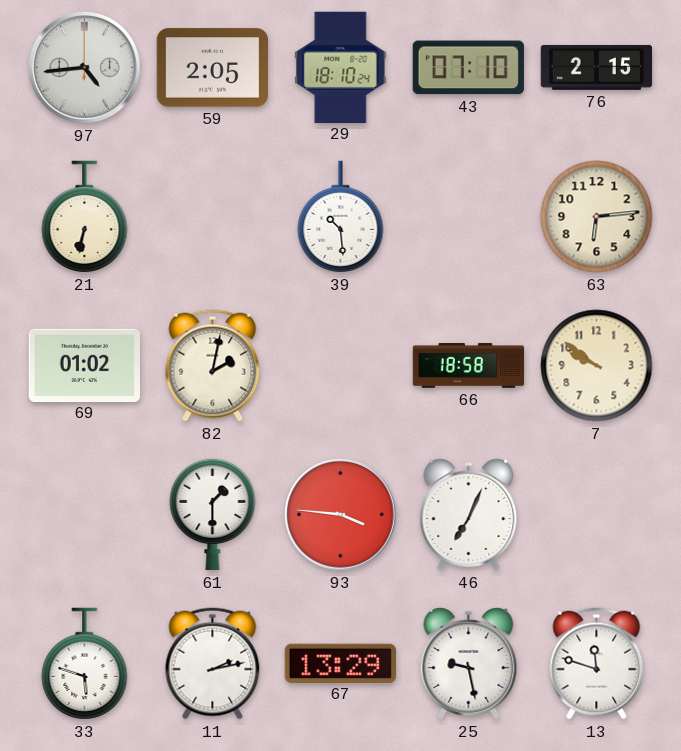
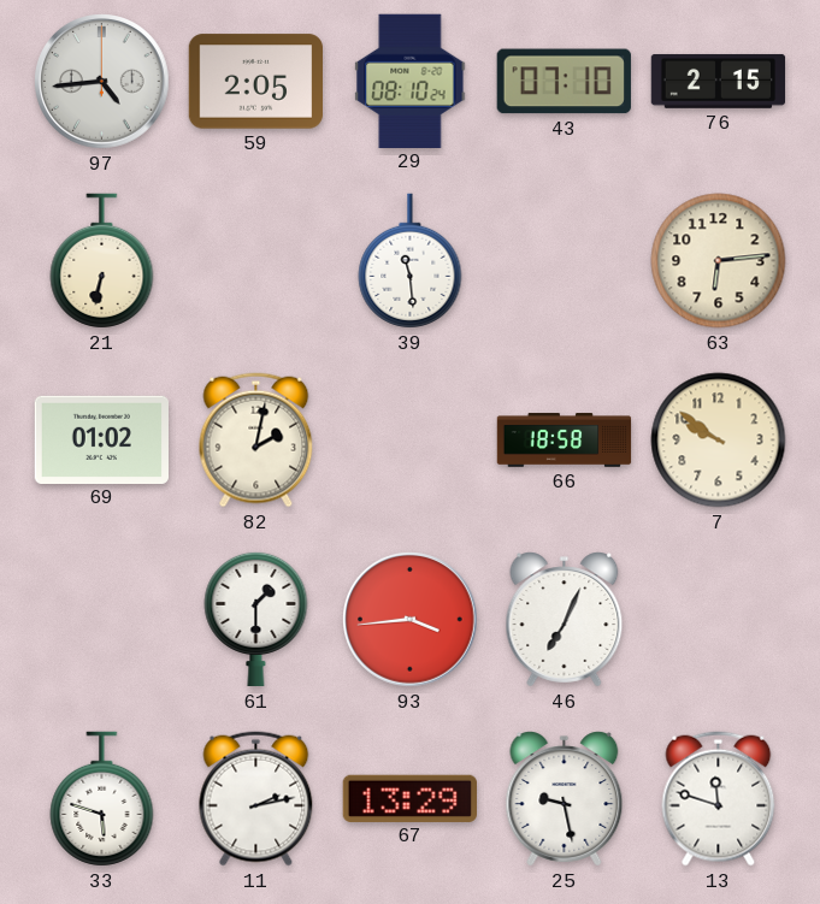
29: 18:10 -> 08:10
39: 10:29 -> 11:29
93: 3:46 -> 3:44
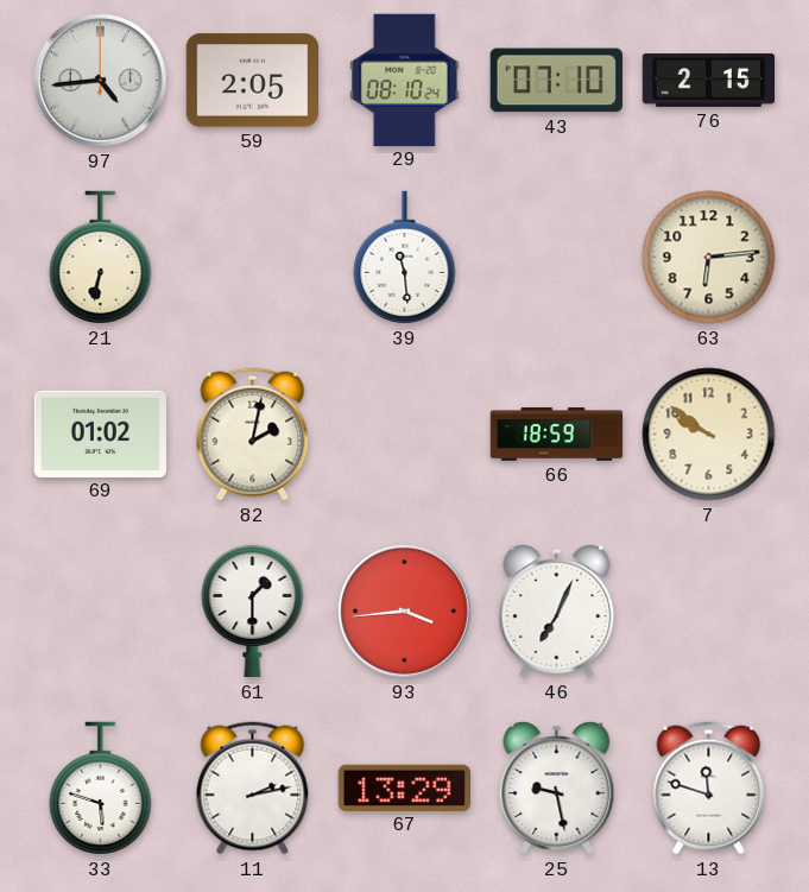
66: 18:58 -> 18:59
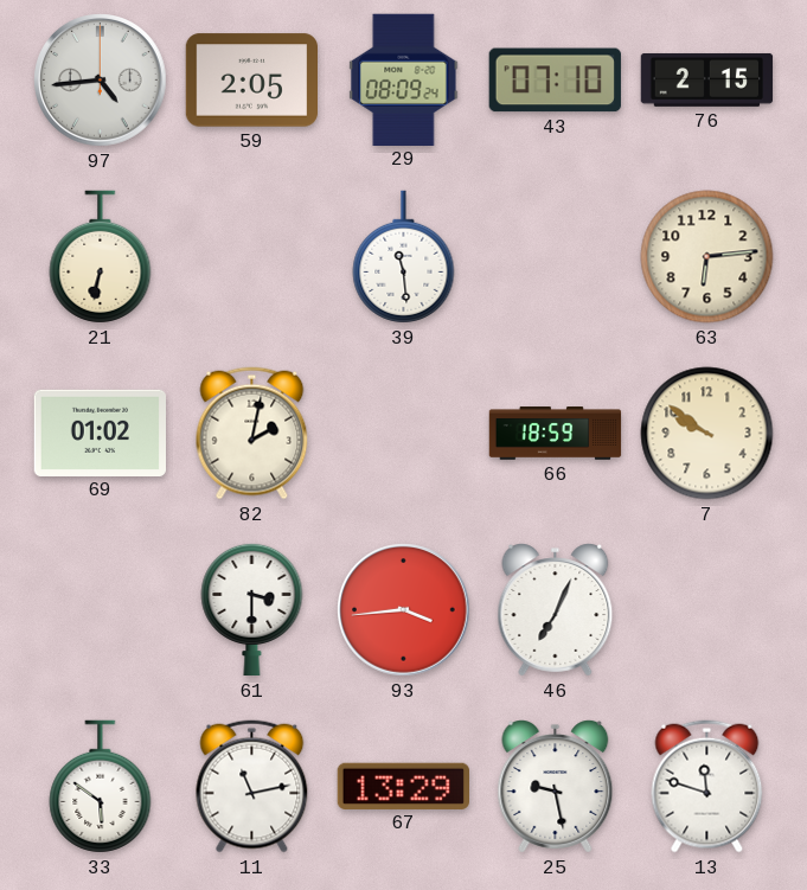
29: 08:10 -> 08:09
61: 1:30 -> 3:30
33: 5:48 -> 5:51
11: 2:13 -> 11:13
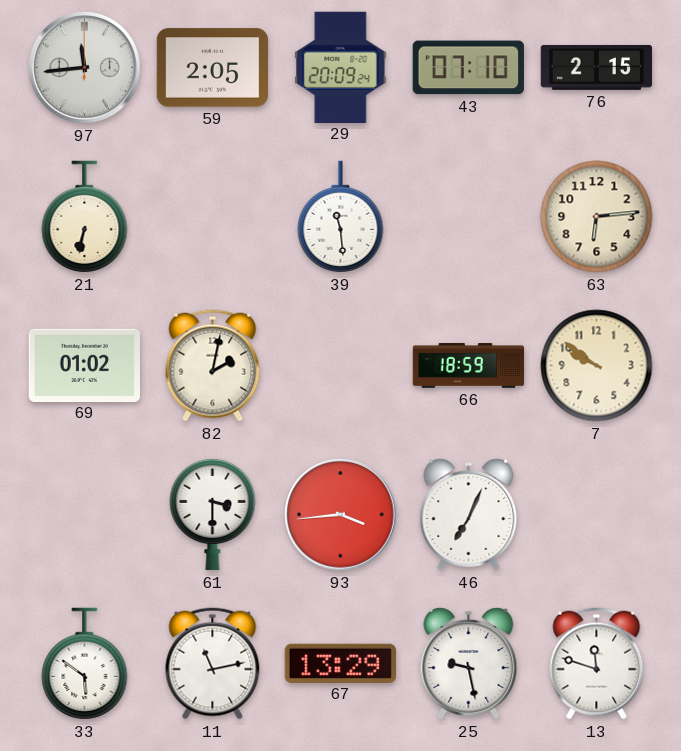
97: 4:44 -> 11:44
29: 08:09 -> 20:09
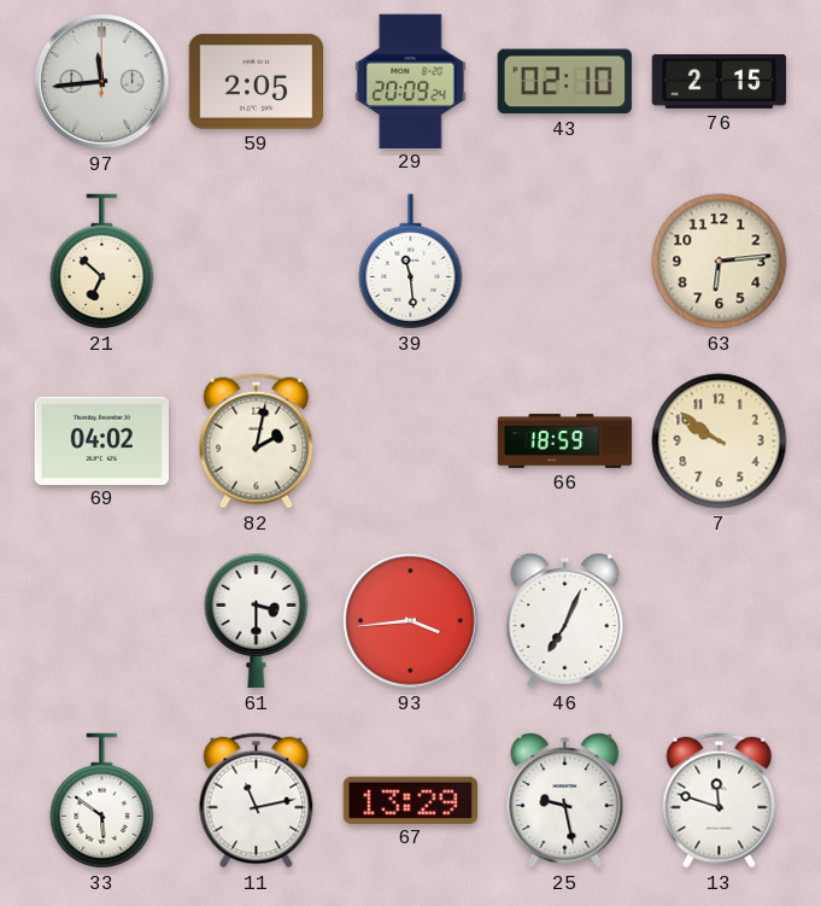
43: 07:10 -> 02:10
21: 6:32 -> 6:52
69: 01:02 -> 04:02
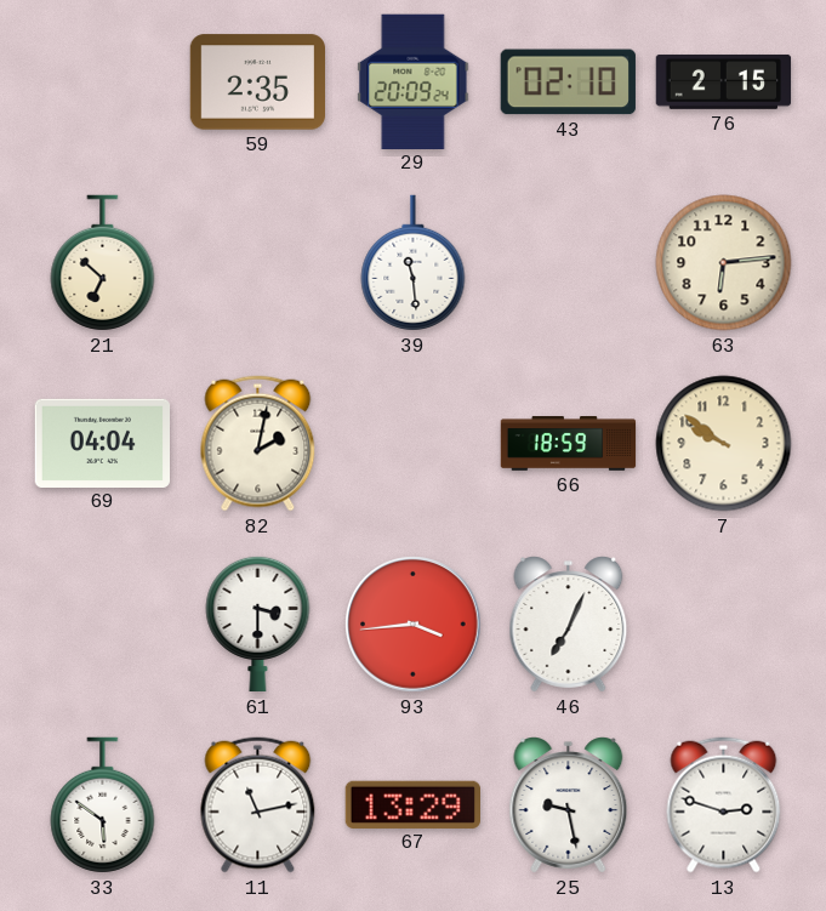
97: 11:44 -> none
59: 2:05 -> 2:35
69: 04:02 -> 04:04
13: 11:48 -> 2:48
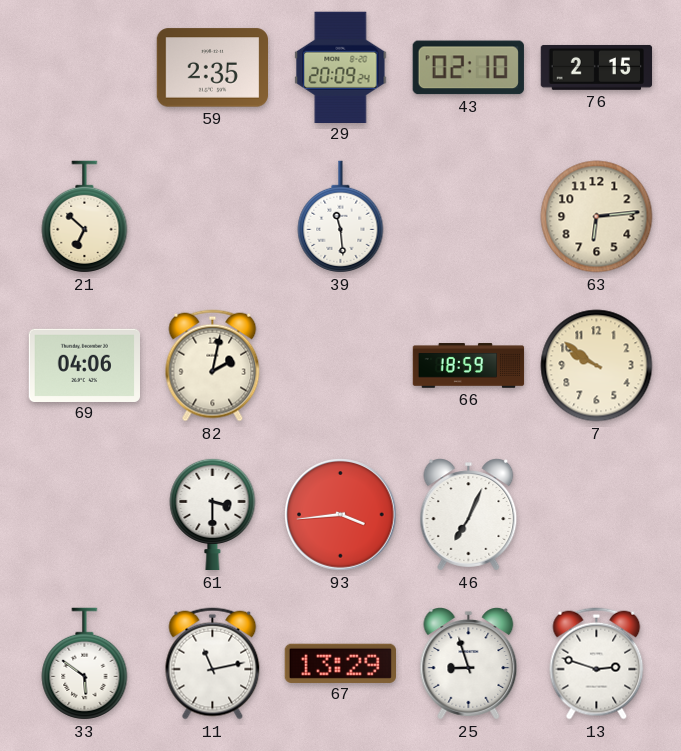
69: 04:04 -> 04:06
25: 9:28 -> 8:57
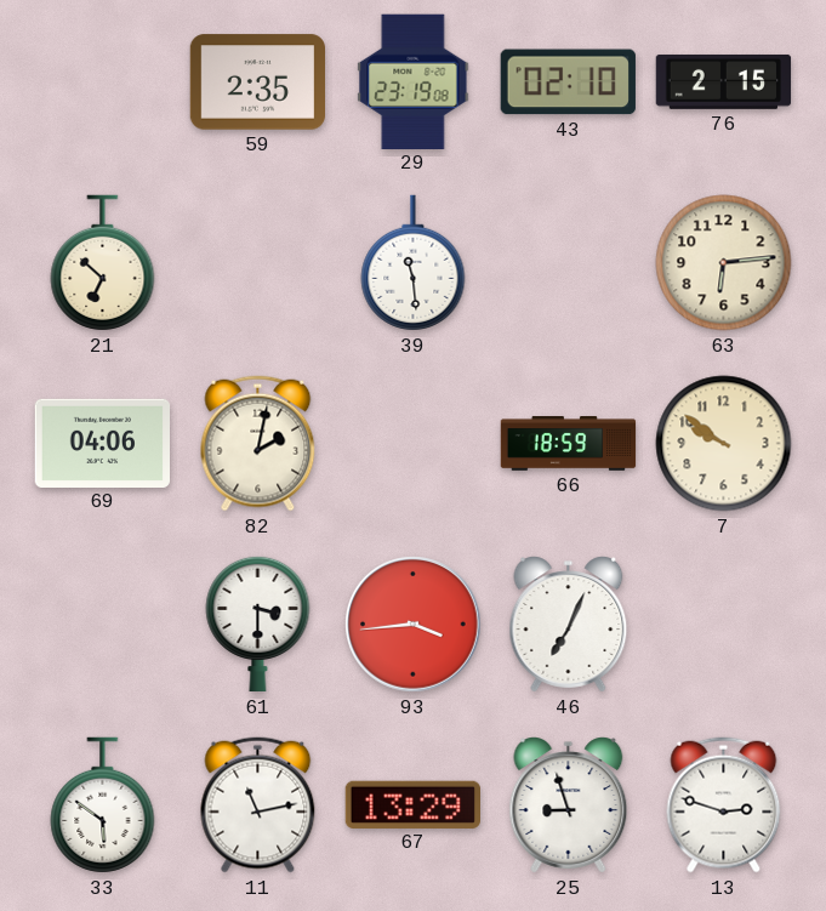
29: 20:09 -> 23:19
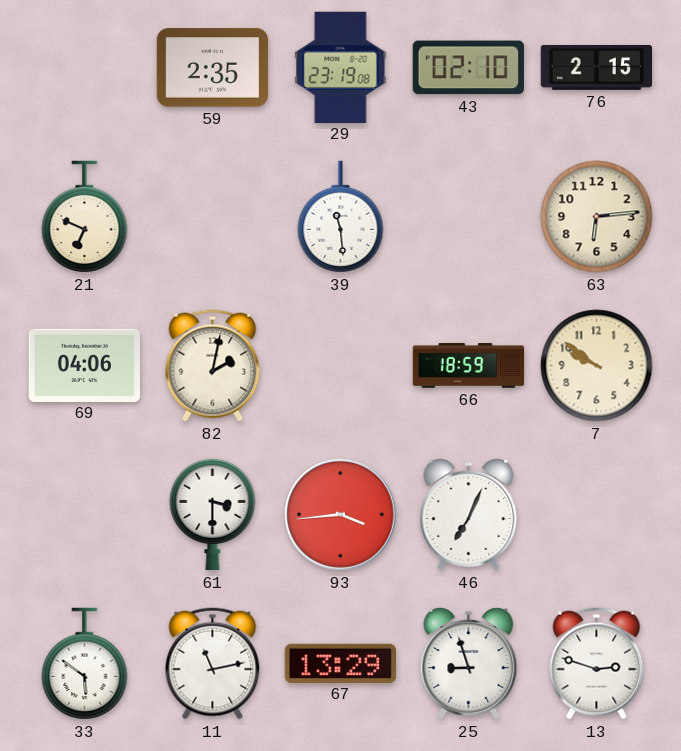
21: 6:52 -> 6:49
